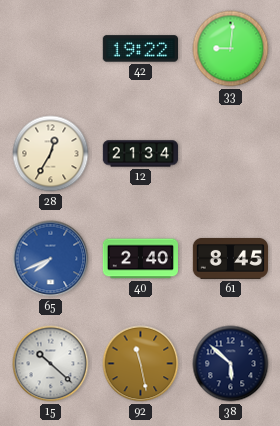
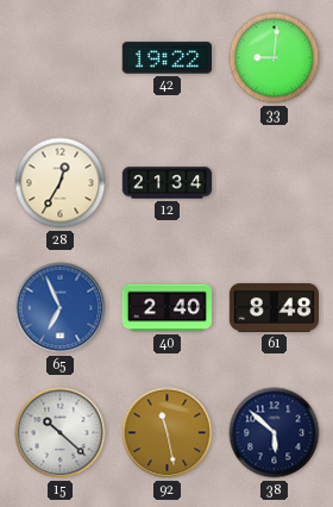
65: 7:41 -> 6:56
61: 8:45 -> 8:48
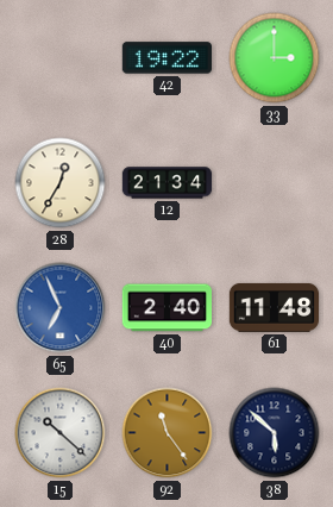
33: 9:01 -> 3:00
61: 8:48 -> 11:48
92: 11:28 -> 11:24
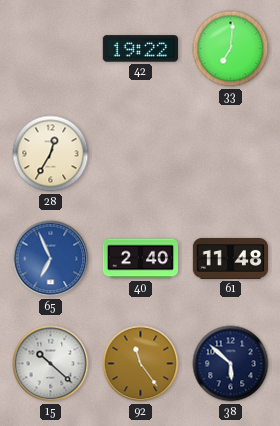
33: 3:00 -> 7:01
12: 21:34 -> none
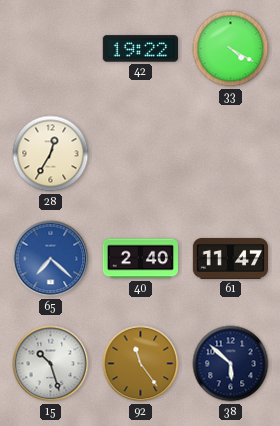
33: 7:01 -> 4:20
65: 6:56 -> 7:22
61: 11:48 -> 11:47
15: 10:22 -> 10:27
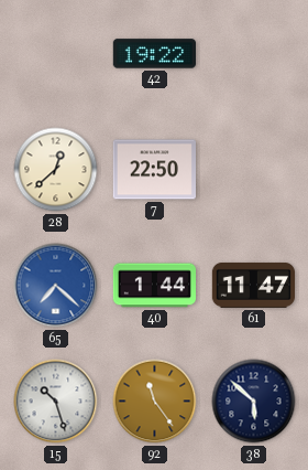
33: 4:20 -> none
28: 12:35 -> 12:38
7: none -> 22:50
40: 2:40 -> 1:44
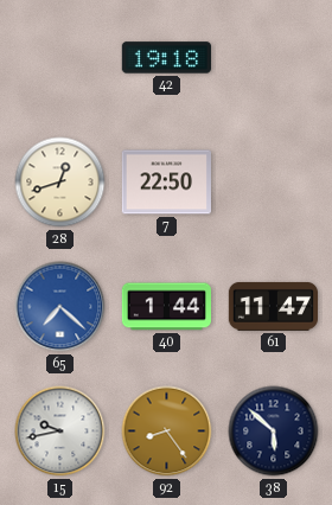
42: 19:22 -> 19:18
28: 12:38 -> 12:42
15: 10:27 -> 9:43
92: 11:24 -> 8:24
